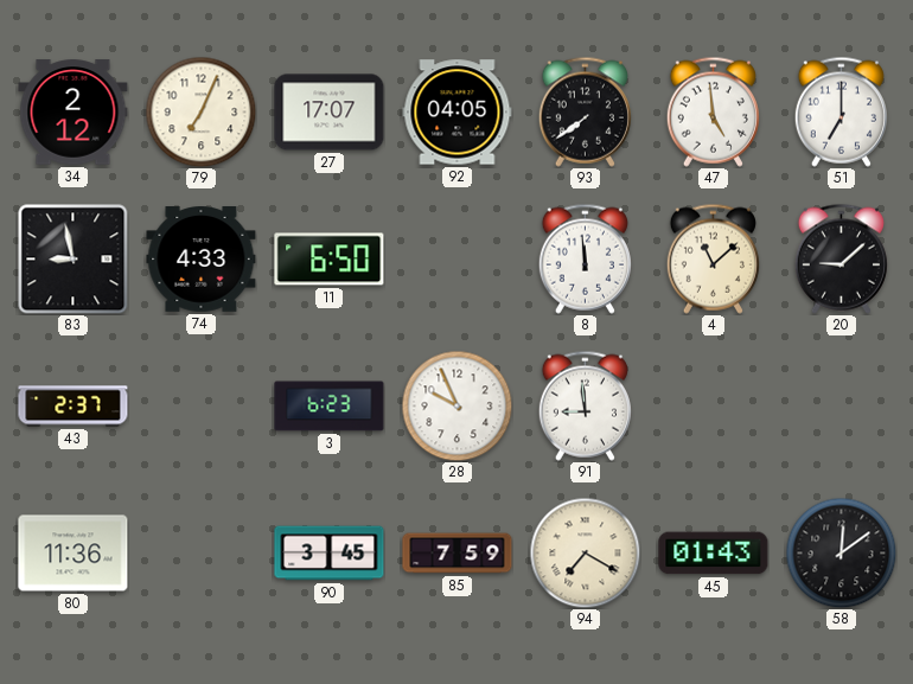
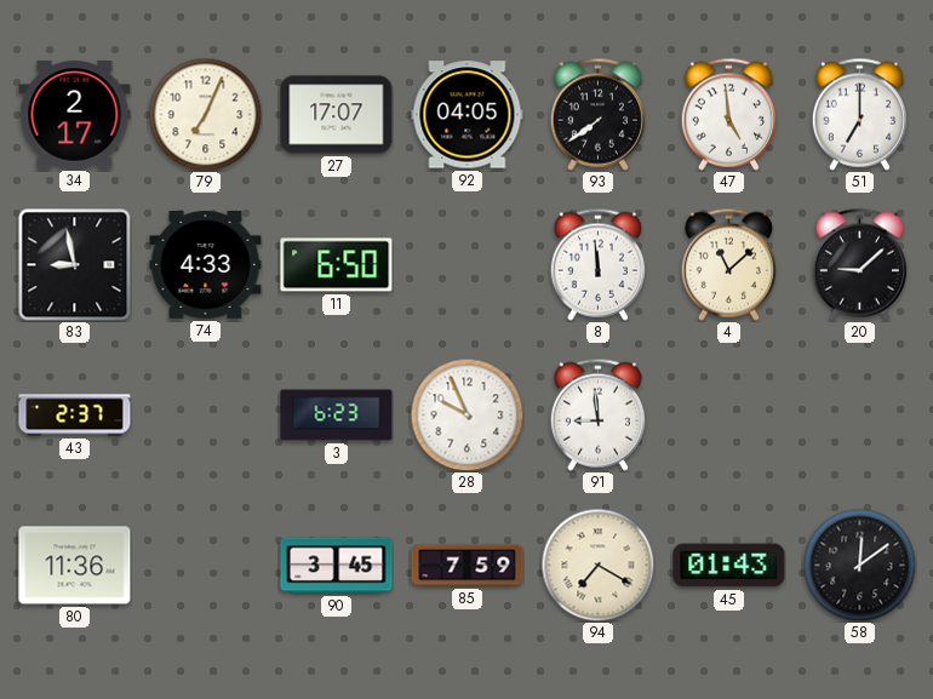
34: 2:12 -> 2:17
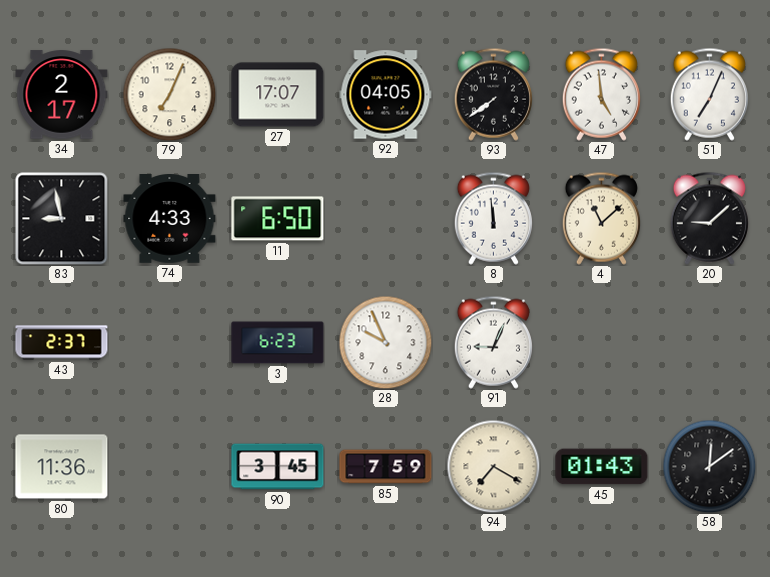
51: 7:00 -> 7:04
91: 8:59 -> 9:04
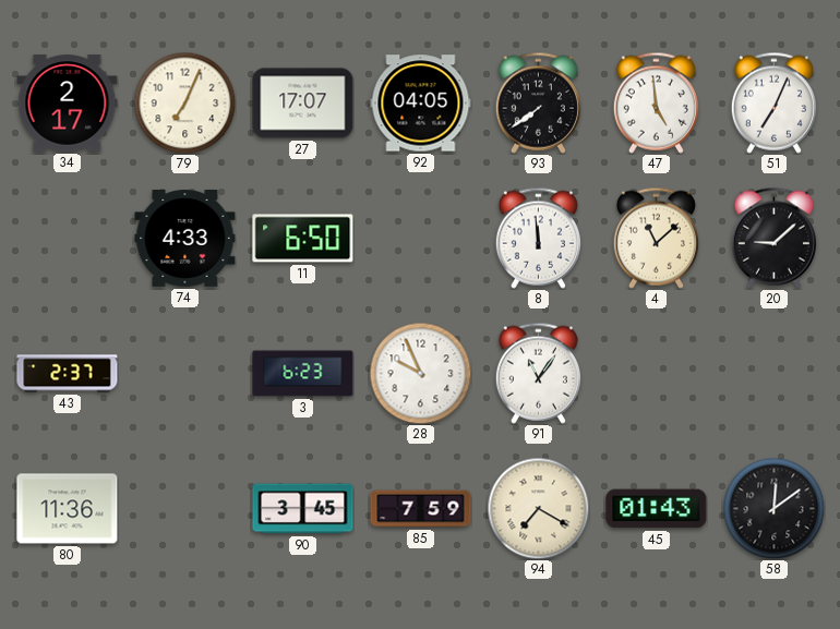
83: 8:58 -> none
91: 9:04 -> 11:06
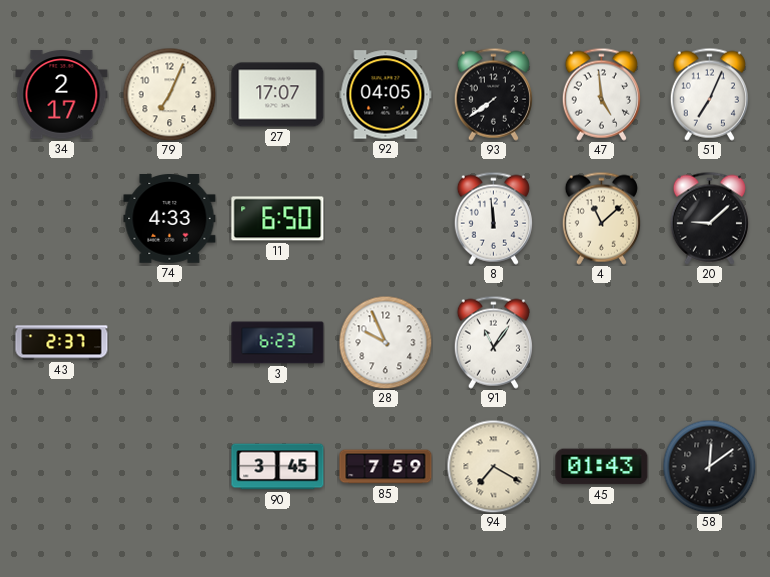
80: 11:36 -> none
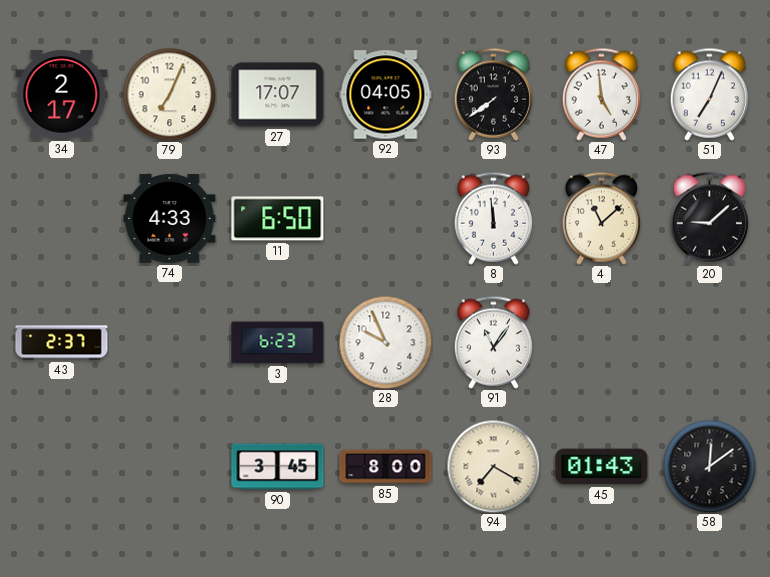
85: 7:59 -> 8:00
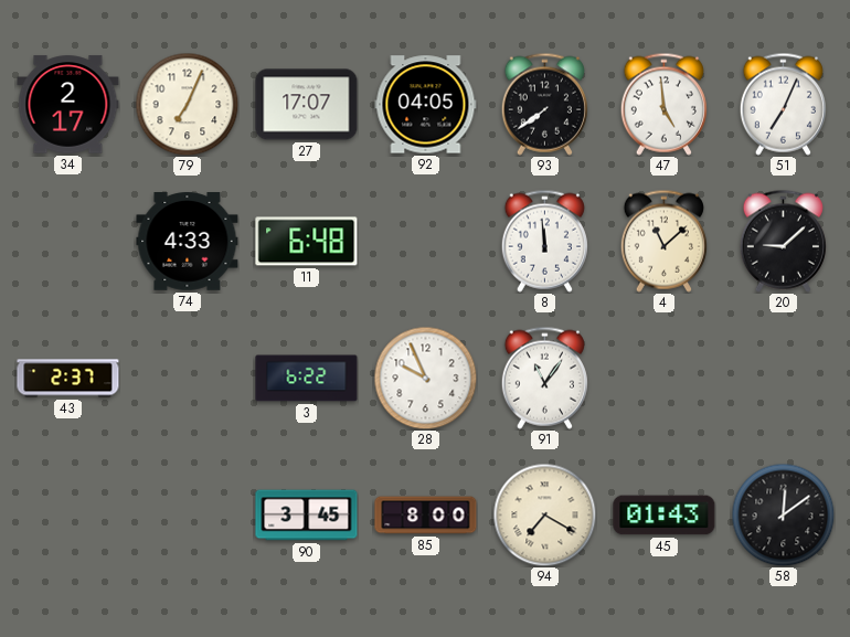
11: 6:50 -> 6:48
3: 6:23 -> 6:22
